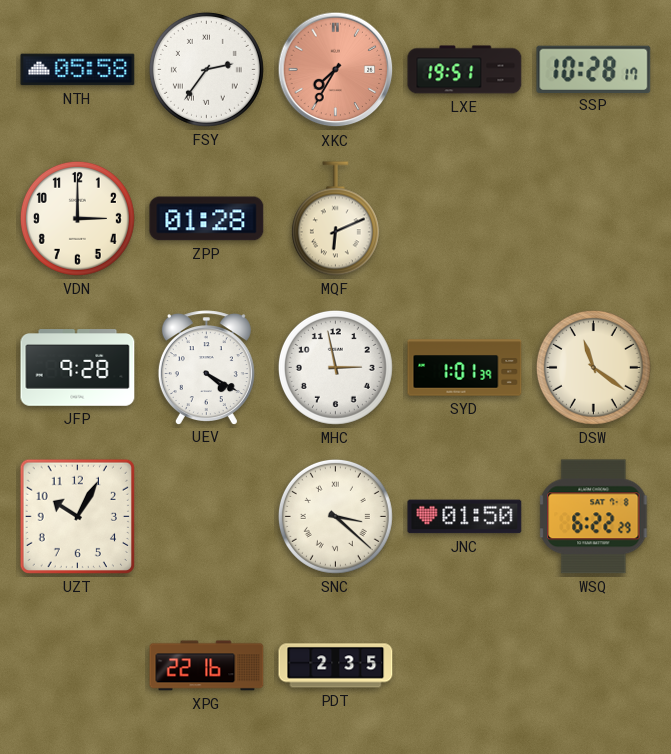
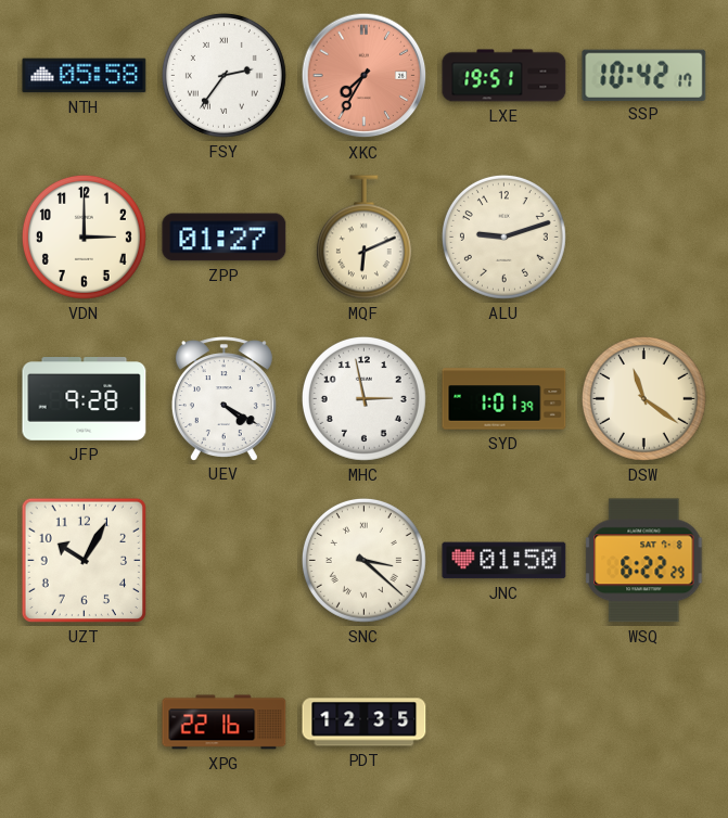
SSP: 10:28 -> 10:42
ZPP: 01:28 -> 01:27
ALU: none -> 9:12
PDT: 2:35 -> 12:35
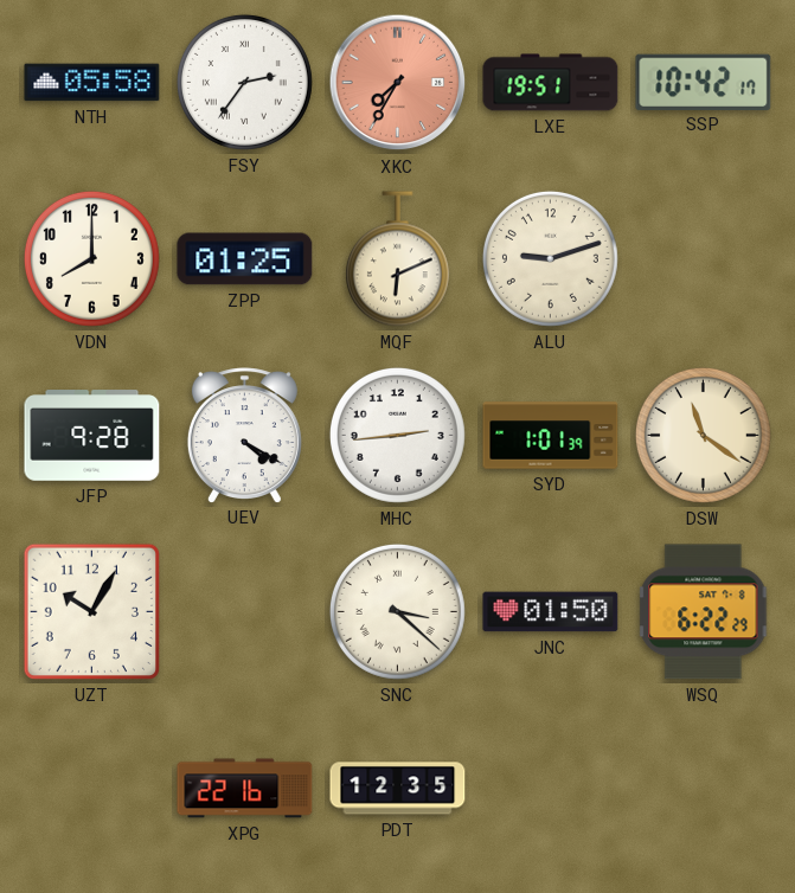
VDN: 3:00 -> 8:00
ZPP: 01:27 -> 01:25
MHC: 2:58 -> 2:44
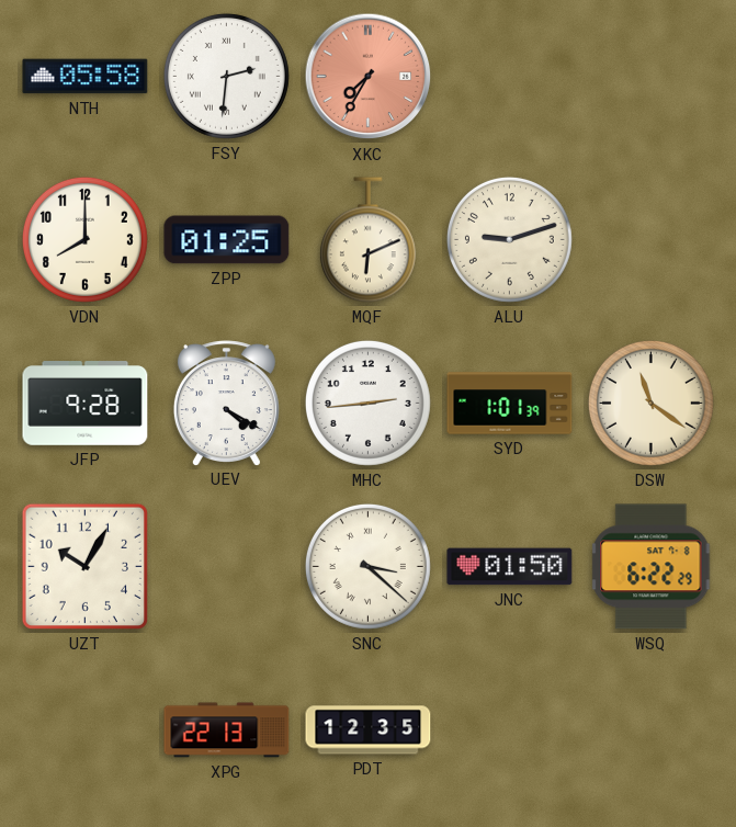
FSY: 2:36 -> 2:31
LXE: 19:51 -> none
SSP: 10:42 -> none
XPG: 22:16 -> 22:13
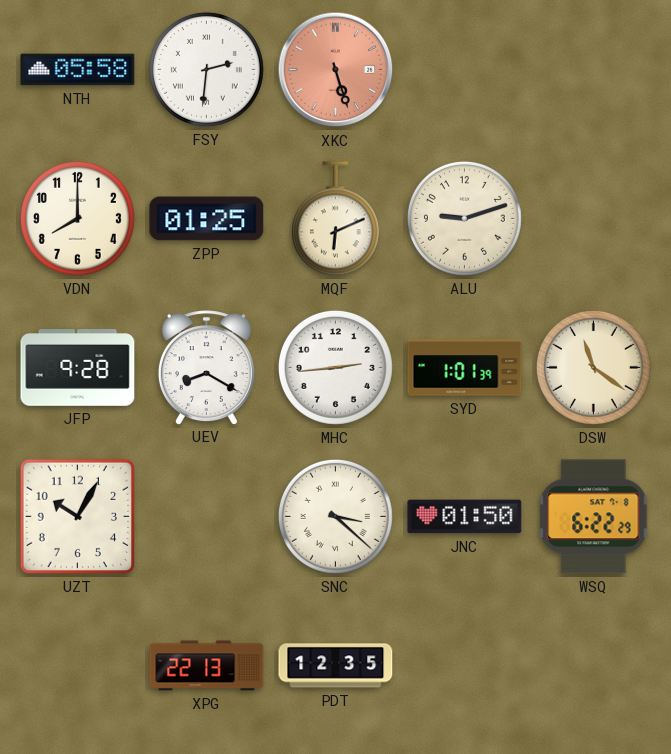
XKC: 7:35 -> 5:27
UEV: 4:20 -> 8:20
